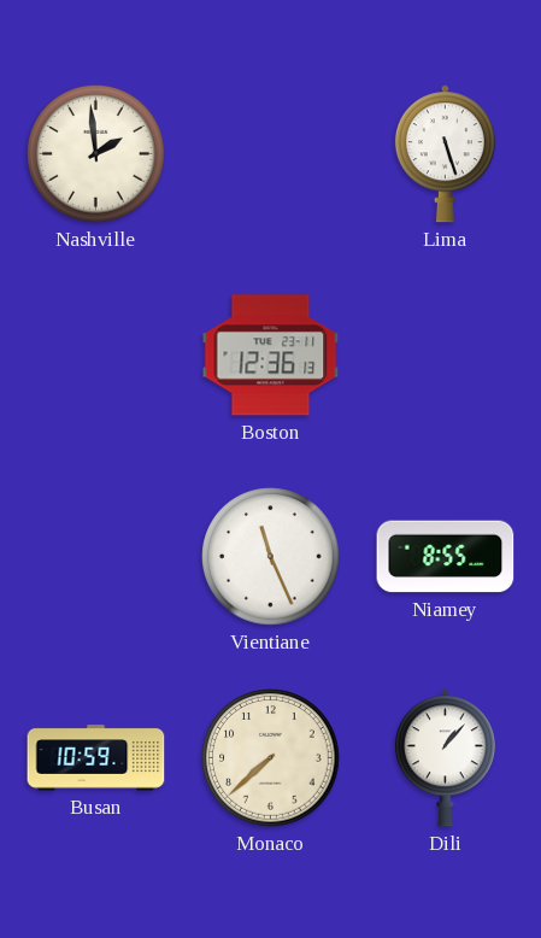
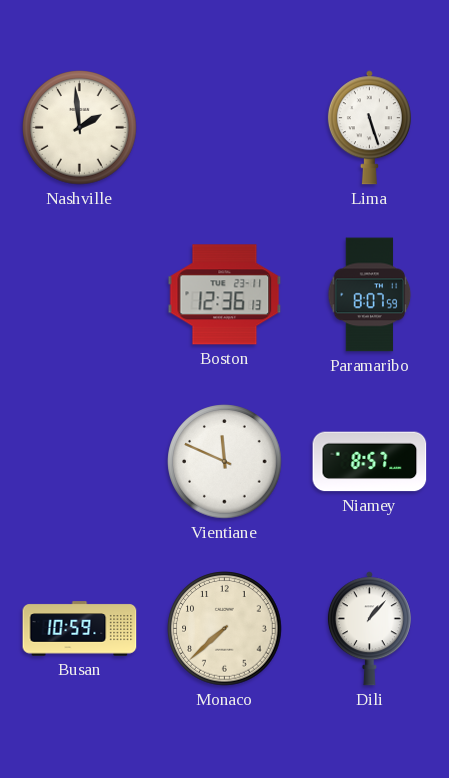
Paramaribo: none -> 8:07
Vientiane: 11:26 -> 11:49
Niamey: 8:55 -> 8:57
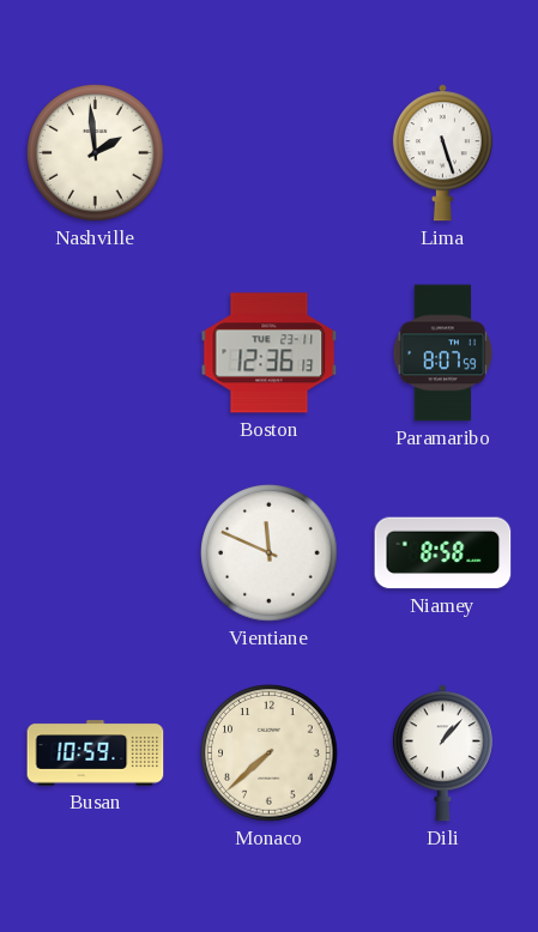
Niamey: 8:57 -> 8:58
